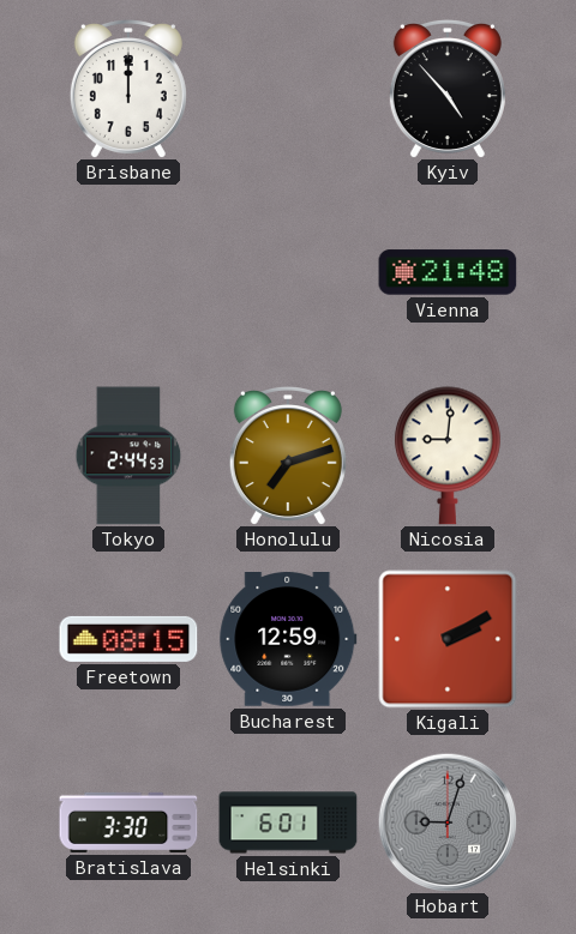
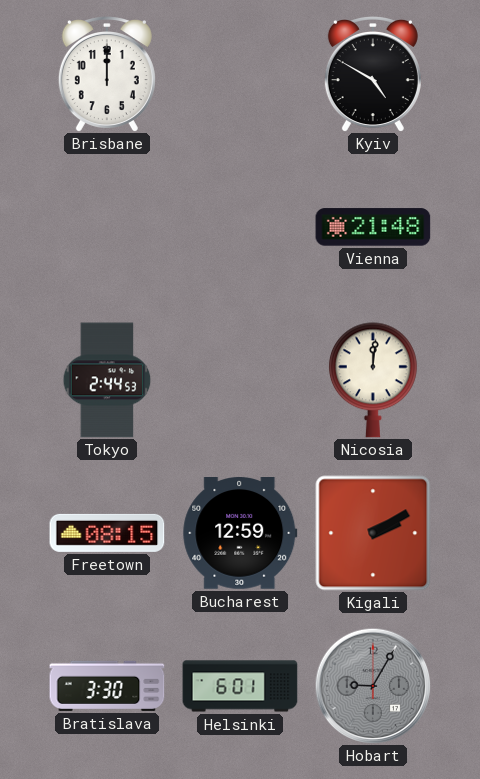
Kyiv: 4:53 -> 4:50
Honolulu: 7:12 -> none
Nicosia: 9:01 -> 12:01
Hobart: 9:03 -> 9:05
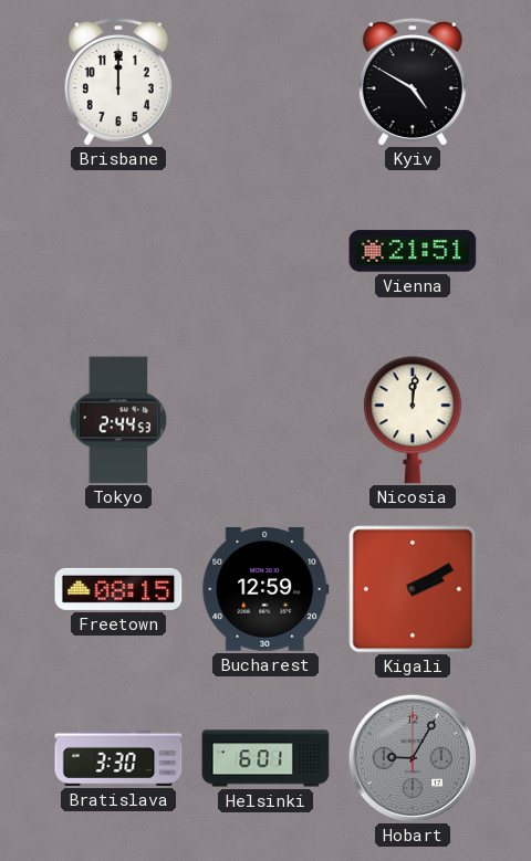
Vienna: 21:48 -> 21:51
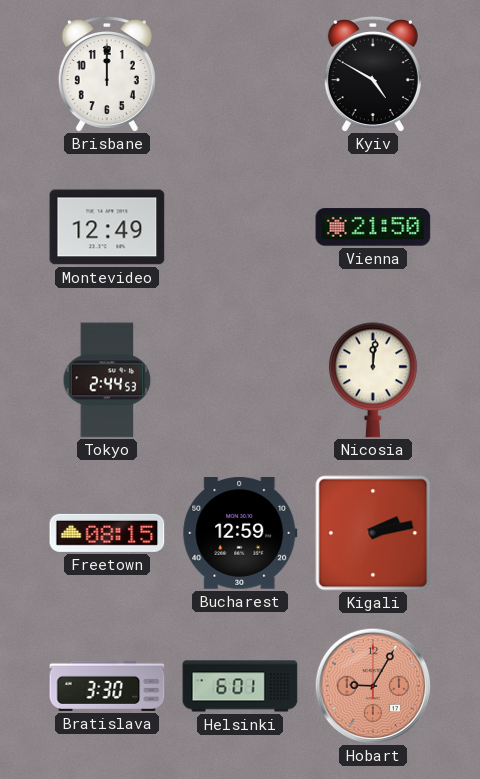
Montevideo: none -> 12:49
Vienna: 21:51 -> 21:50
Kigali: 2:10 -> 2:13
Hobart dial: grey -> salmon
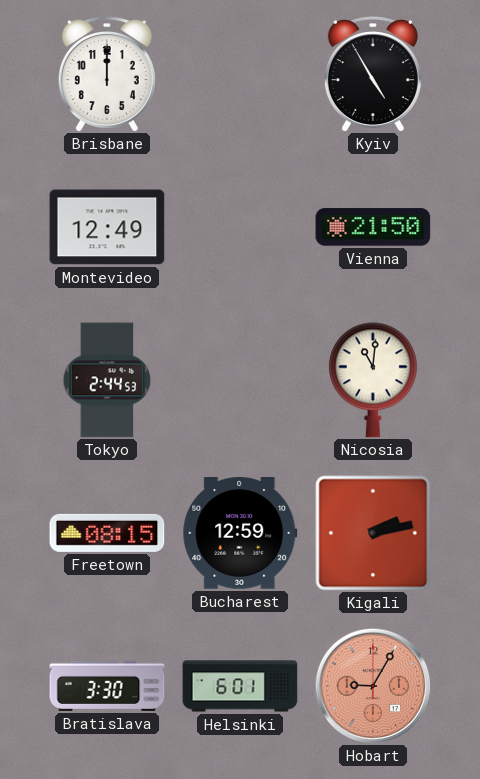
Kyiv: 4:50 -> 4:55
Nicosia: 12:01 -> 11:01
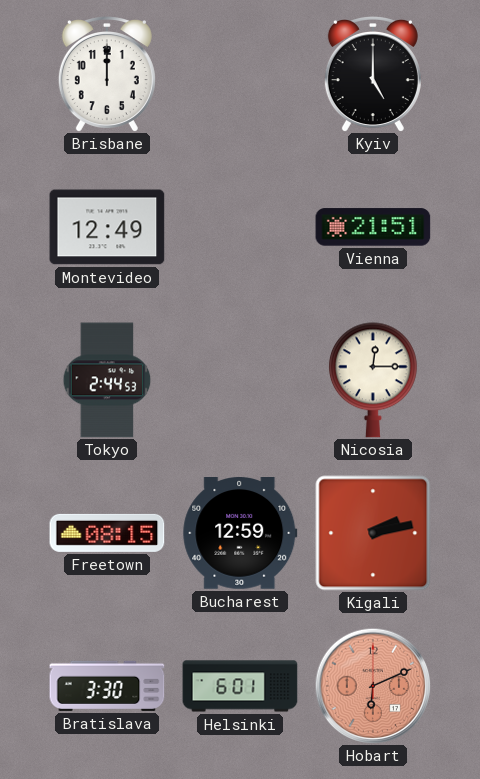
Kyiv: 4:55 -> 5:00
Vienna: 21:50 -> 21:51
Nicosia: 11:01 -> 12:15
Hobart: 9:05 -> 6:11
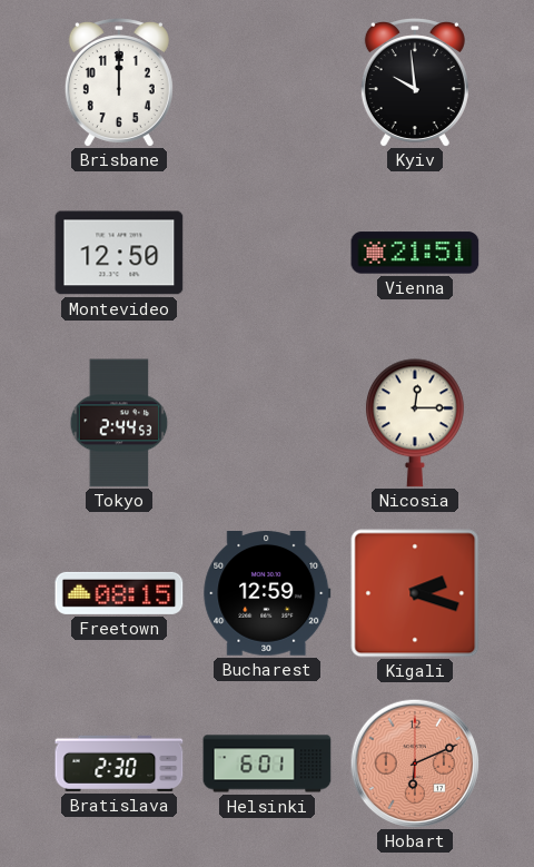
Kyiv: 5:00 -> 9:59
Montevideo: 12:49 -> 12:50
Kigali: 2:13 -> 2:18
Bratislava: 3:30 -> 2:30
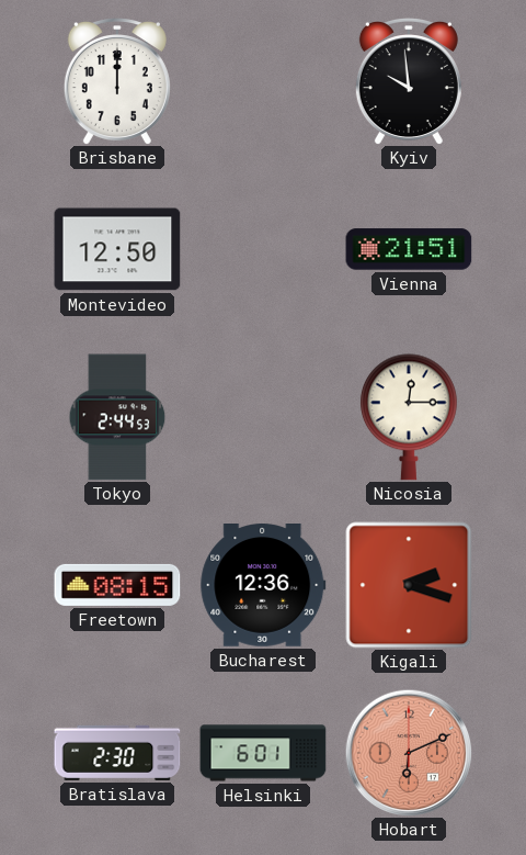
Bucharest: 12:59 -> 12:36
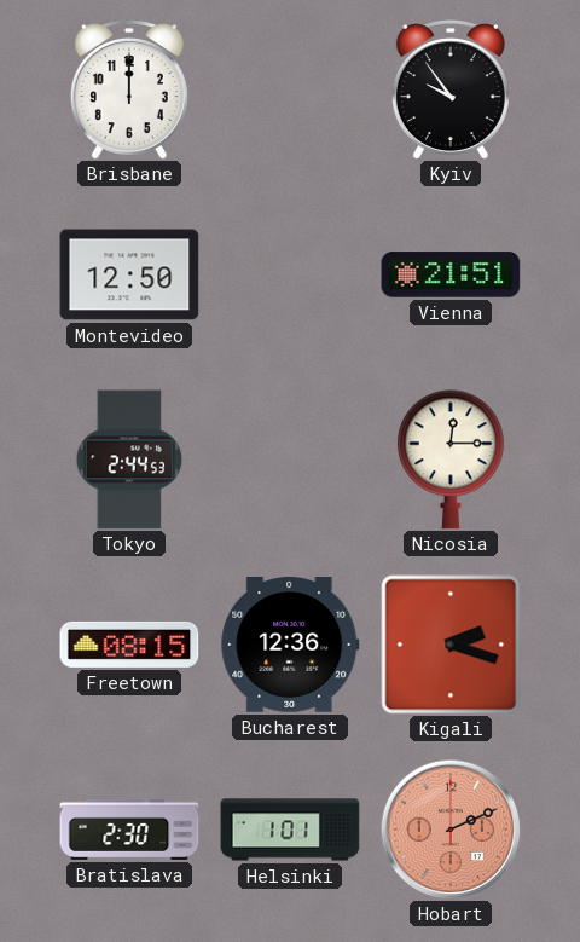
Kyiv: 9:59 -> 9:54
Helsinki: 6:01 -> 1:01
Hobart: 6:11 -> 2:11
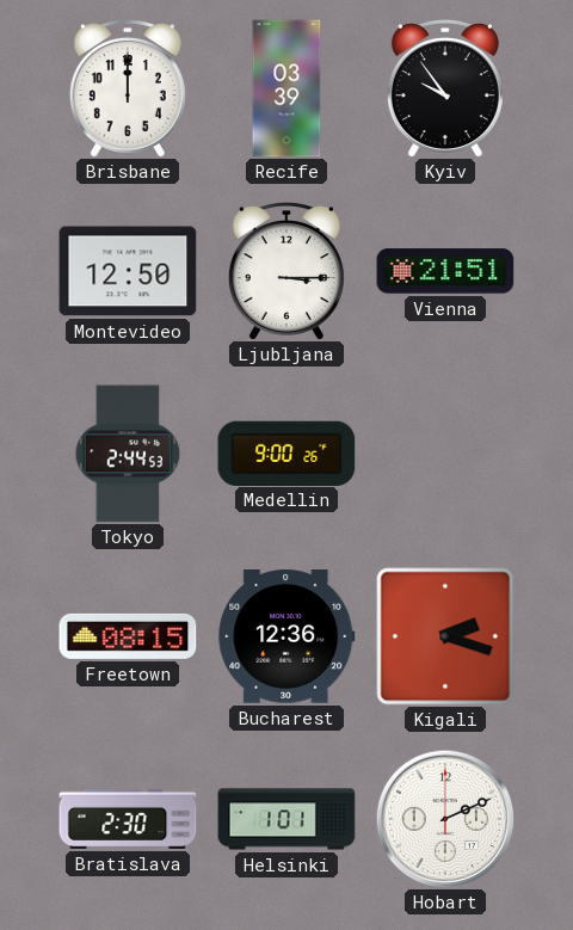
Recife: none -> 03:39
Ljubljana: none -> 3:15
Medellin: none -> 9:00
Nicosia: 12:15 -> none
Hobart dial: salmon -> white
